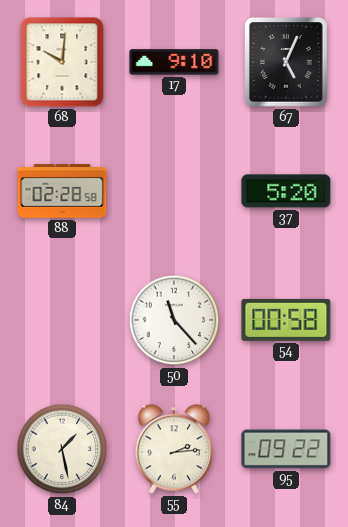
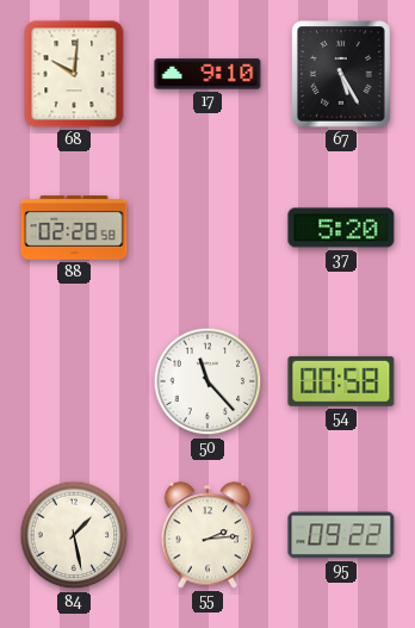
67: 5:04 -> 5:25
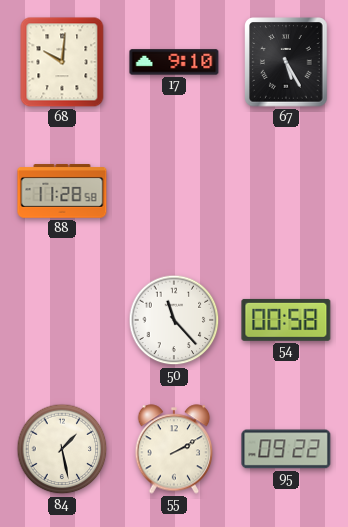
88: 02:28 -> 11:28
37: 5:20 -> none
55: 2:14 -> 2:10
